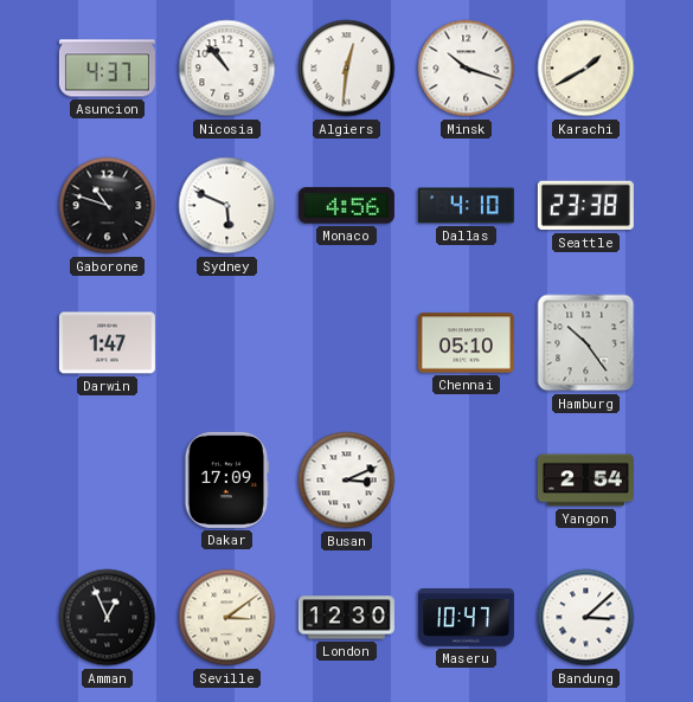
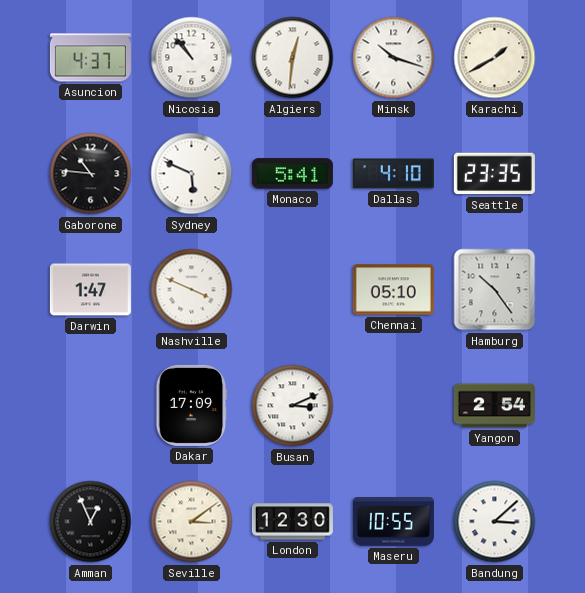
Gaborone: 10:48 -> 10:46
Monaco: 4:56 -> 5:41
Seattle: 23:38 -> 23:35
Nashville: none -> 3:49
Maseru: 10:47 -> 10:55
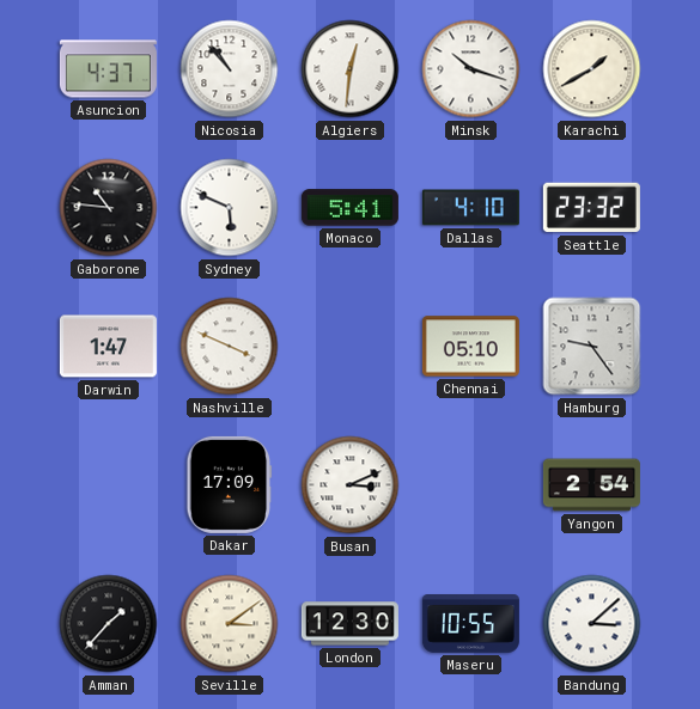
Seattle: 23:35 -> 23:32
Hamburg: 10:24 -> 9:24
Amman: 12:56 -> 1:37
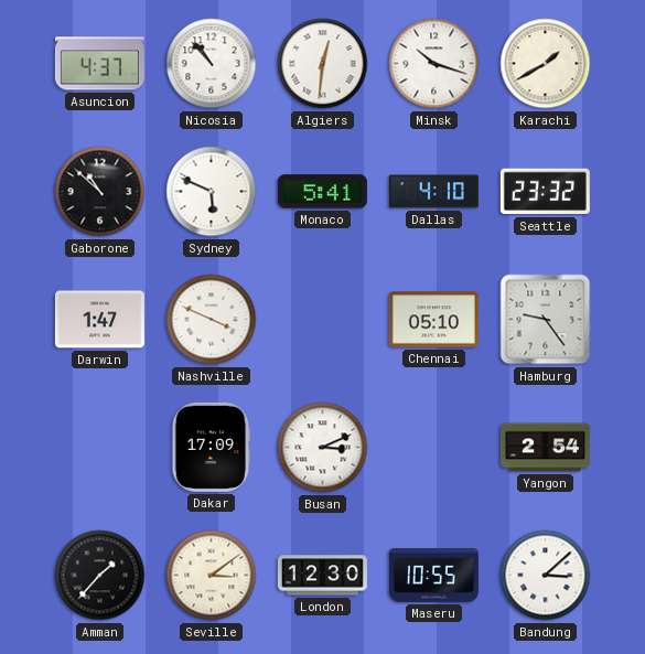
Gaborone: 10:46 -> 10:52
